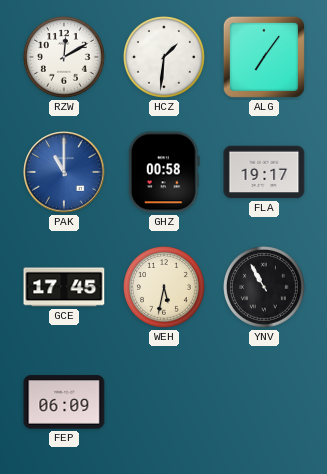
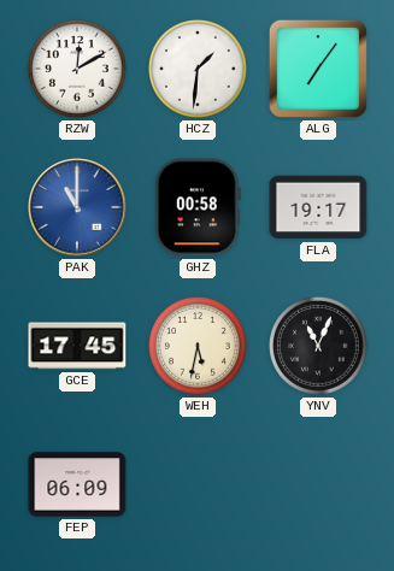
YNV: 10:55 -> 11:04
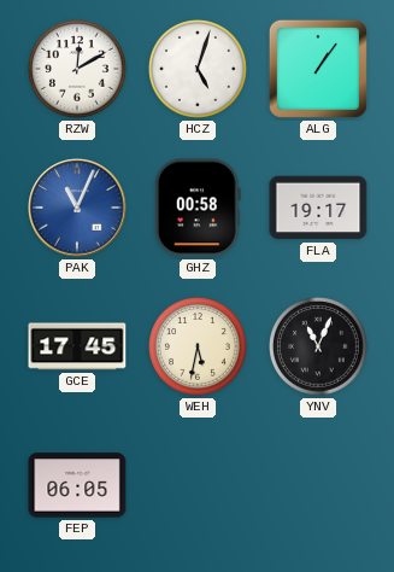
HCZ: 1:31 -> 5:03
ALG: 7:06 -> 1:06
PAK: 11:00 -> 11:04
FEP: 06:09 -> 06:05
